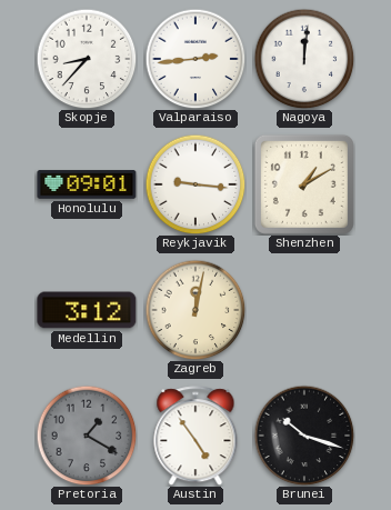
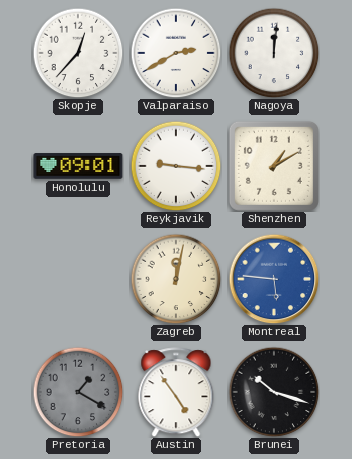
Skopje: 8:37 -> 12:37
Valparaiso: 2:44 -> 2:40
Medellin: 3:12 -> none
Montreal: none -> 5:46
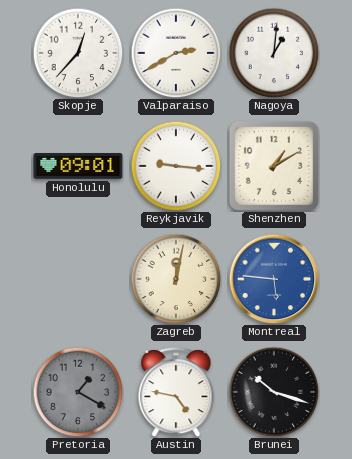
Nagoya: 12:01 -> 1:01
Austin: 4:54 -> 4:47
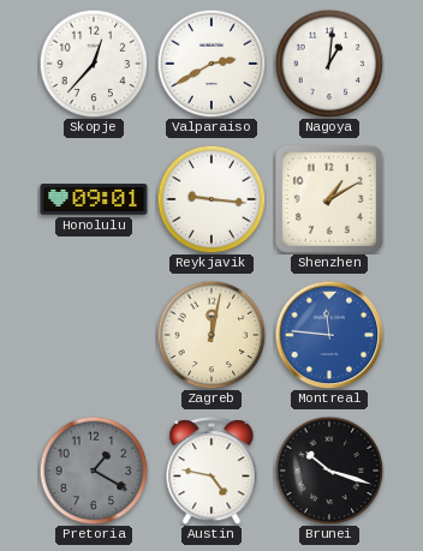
Montreal: 5:46 -> 11:46
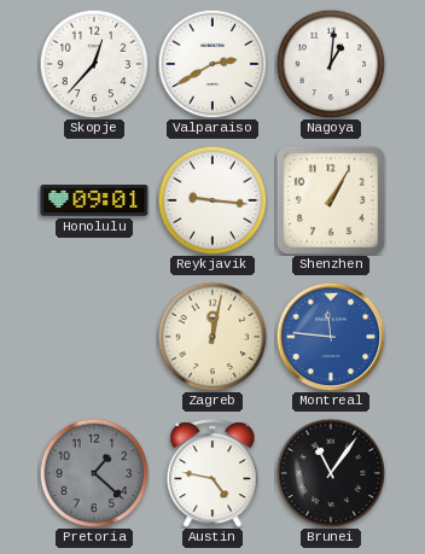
Shenzhen: 1:10 -> 1:05
Pretoria: 1:20 -> 1:22
Brunei: 10:18 -> 11:06
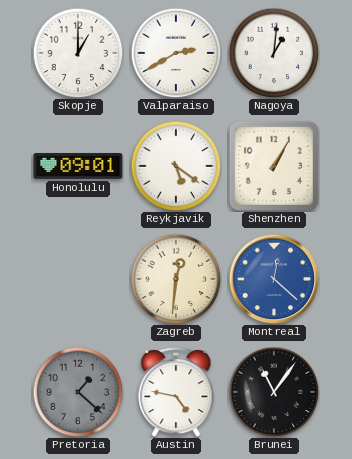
Skopje: 12:37 -> 1:00
Reykjavik: 9:16 -> 5:21
Zagreb: 12:02 -> 12:31
Montreal: 11:46 -> 12:22
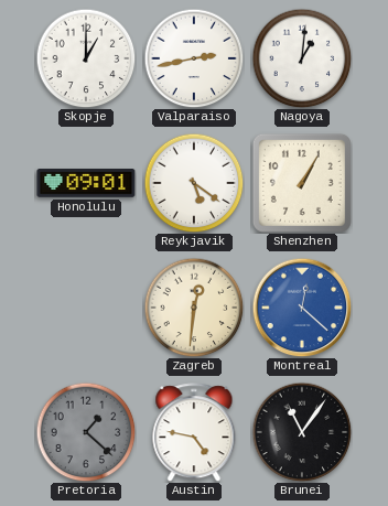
Valparaiso: 2:40 -> 2:43
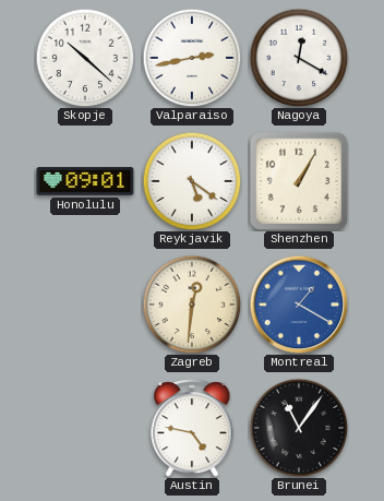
Skopje: 1:00 -> 10:22
Nagoya: 1:01 -> 12:20
Montreal: 12:22 -> 1:20
Pretoria: 1:22 -> none
